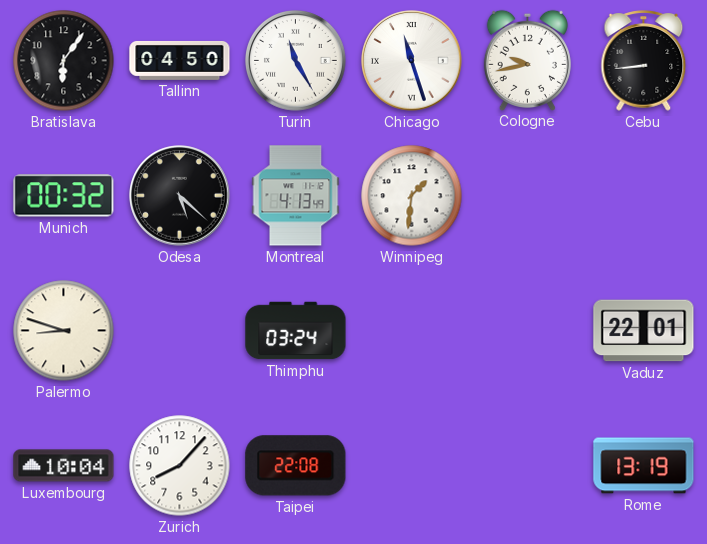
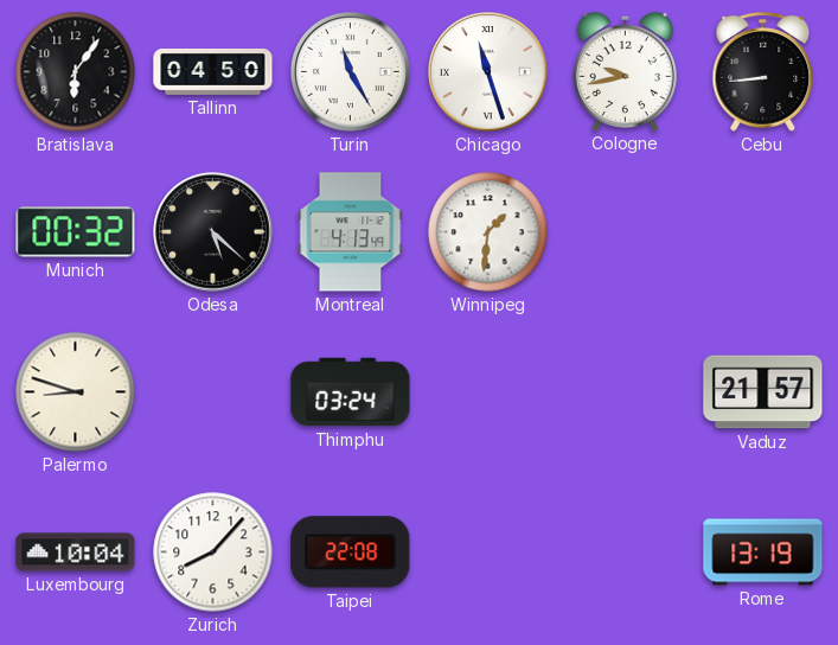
Vaduz: 22:01 -> 21:57
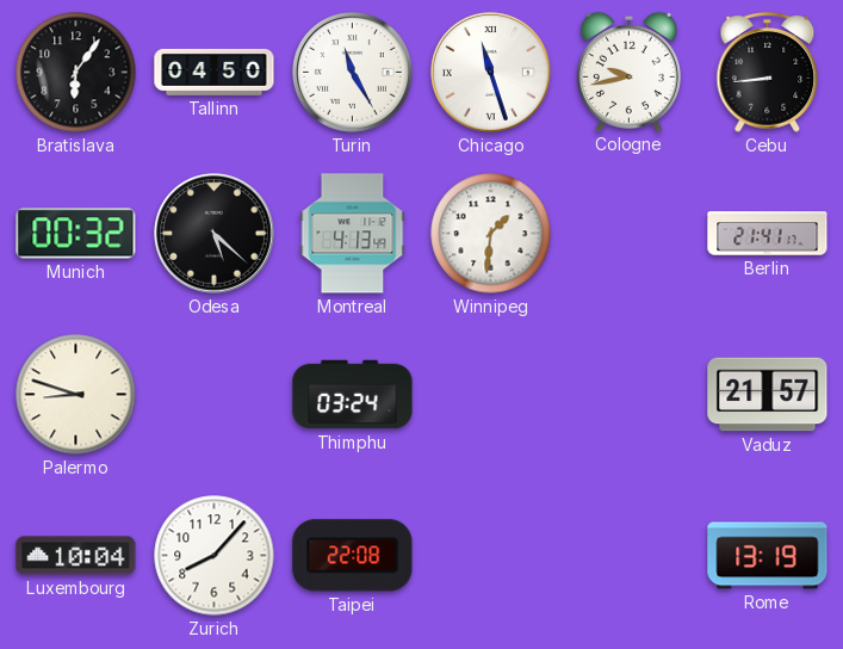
Berlin: none -> 21:41
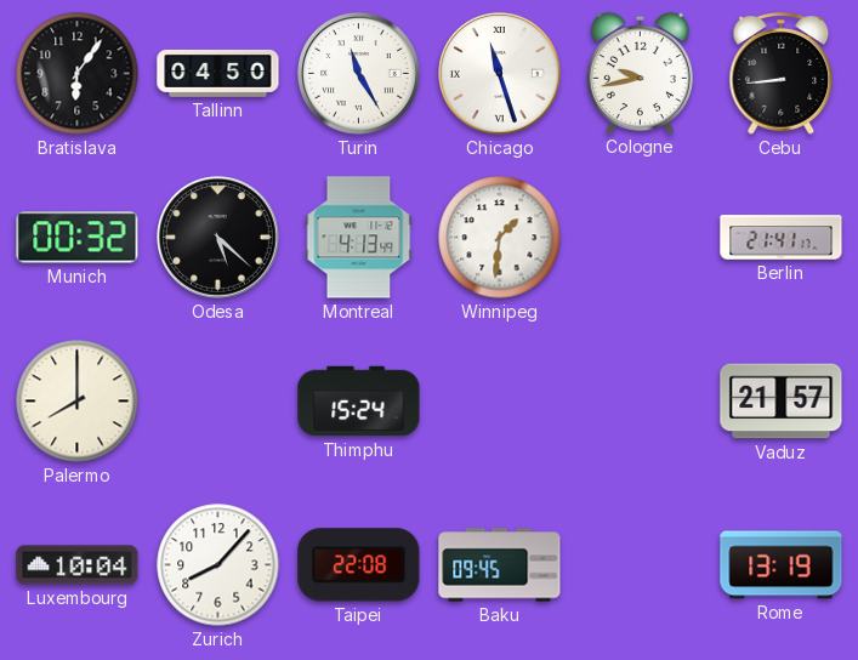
Palermo: 8:48 -> 8:00
Thimphu: 03:24 -> 15:24
Baku: none -> 09:45
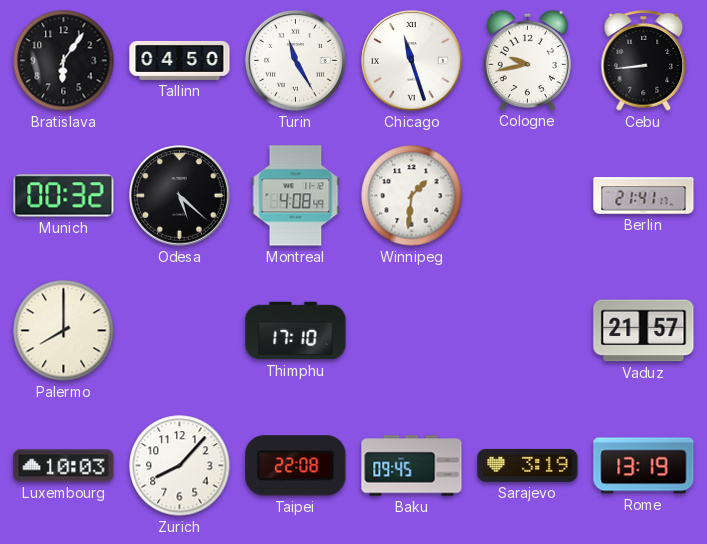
Montreal: 4:13 -> 4:08
Thimphu: 15:24 -> 17:10
Luxembourg: 10:04 -> 10:03
Sarajevo: none -> 3:19
